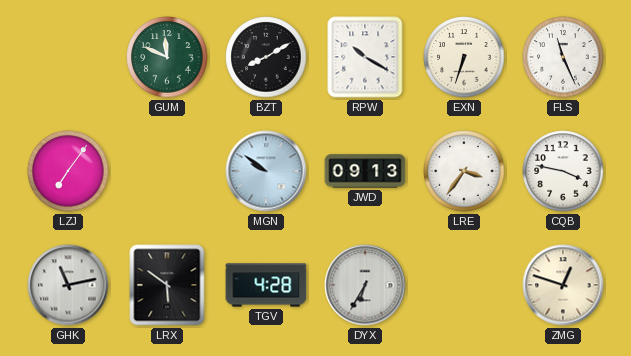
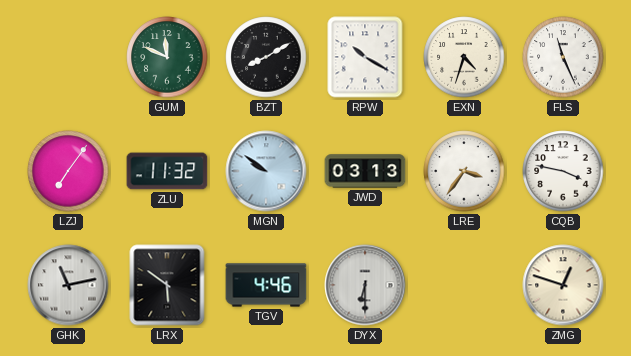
EXN: 6:33 -> 4:33
ZLU: none -> 11:32
JWD: 09:13 -> 03:13
TGV: 4:28 -> 4:46
DYX: 6:35 -> 6:30
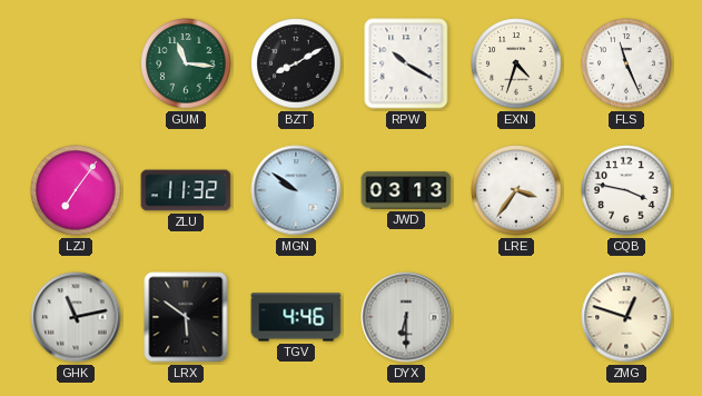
GUM: 11:49 -> 11:16
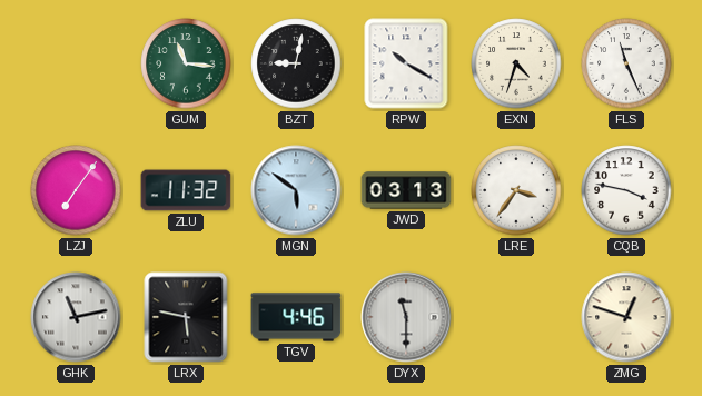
BZT: 8:10 -> 9:02
MGN: 9:51 -> 5:51
LRX: 5:51 -> 5:47
DYX: 6:30 -> 11:30
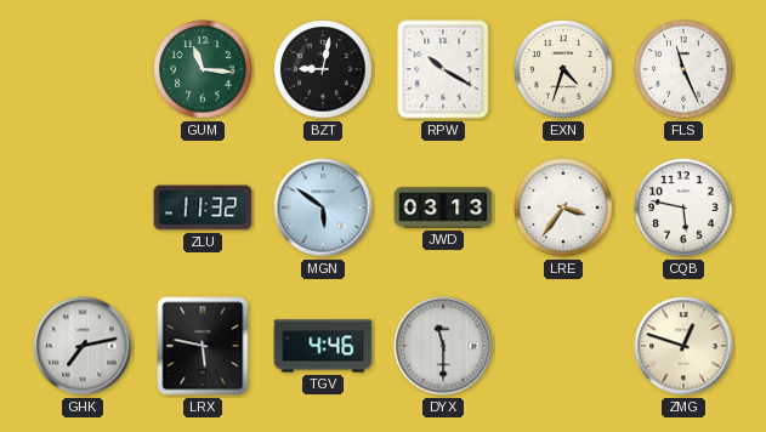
LZJ: 7:06 -> none
CQB: 3:47 -> 5:47
GHK: 11:13 -> 7:13
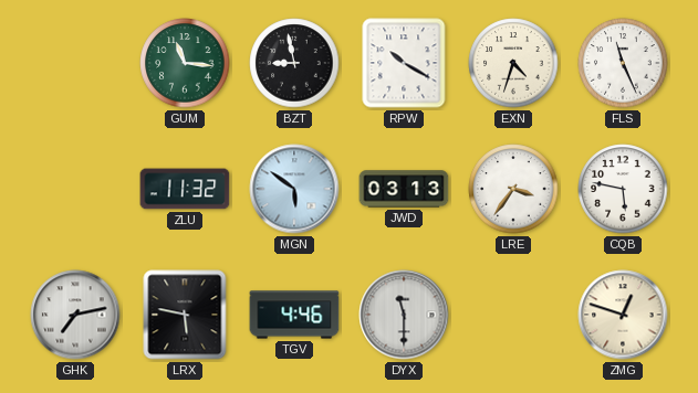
BZT: 9:02 -> 8:58
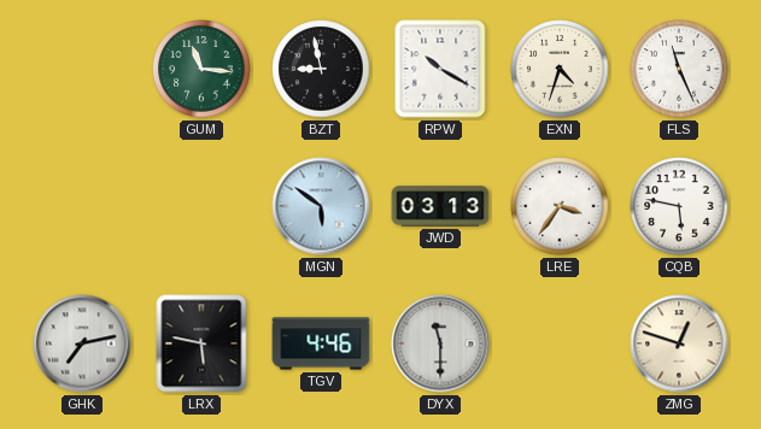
ZLU: 11:32 -> none
